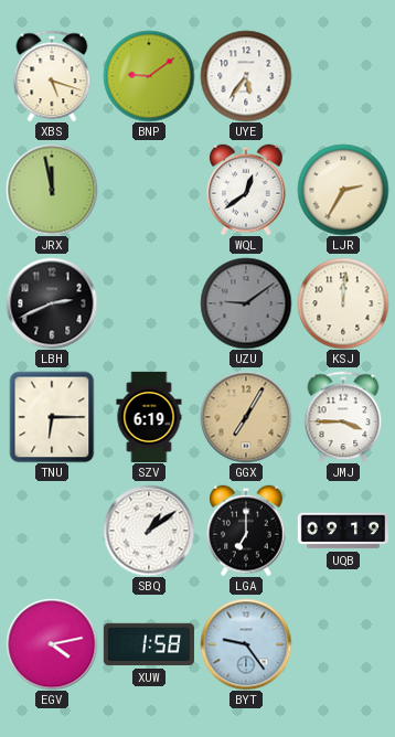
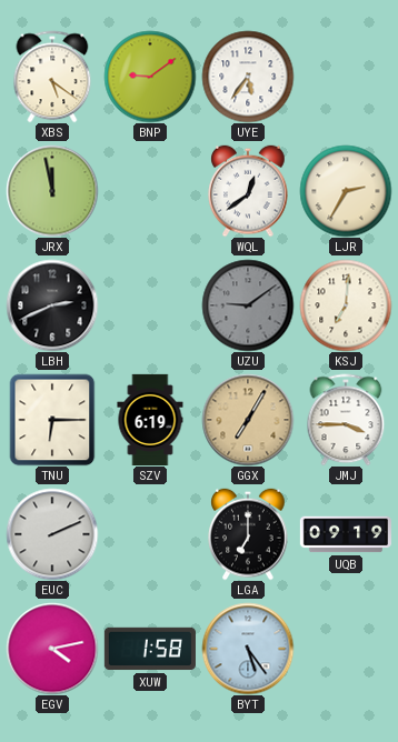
XBS: 5:18 -> 5:21
KSJ: 12:01 -> 7:01
EUC: none -> 2:11
SBQ: 1:09 -> none
BYT: 9:24 -> 5:24
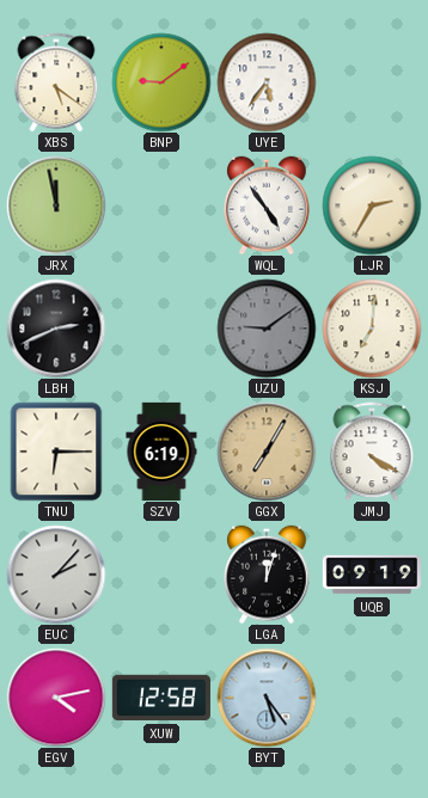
WQL: 12:39 -> 4:54
JMJ: 3:45 -> 4:20
EUC: 2:11 -> 2:07
LGA: 7:00 -> 12:03
XUW: 1:58 -> 12:58
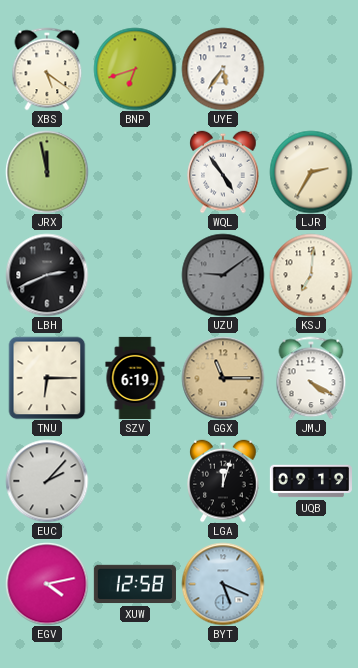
BNP: 9:09 -> 6:42
GGX: 7:05 -> 11:15
BYT: 5:24 -> 5:19
